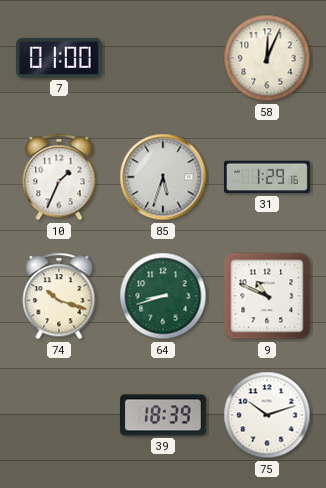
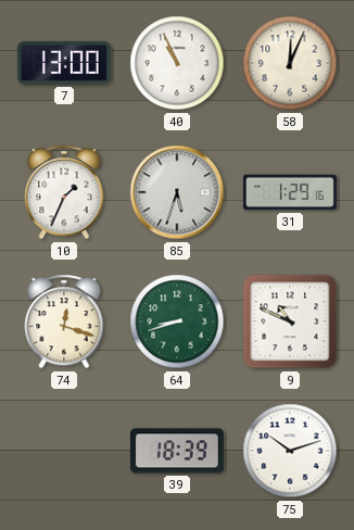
7: 01:00 -> 13:00
40: none -> 10:56
74: 10:18 -> 12:18
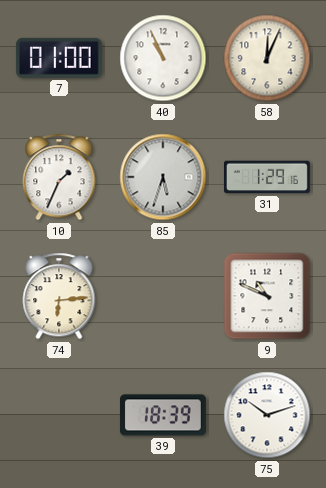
7: 13:00 -> 01:00
74: 12:18 -> 6:14
64: 8:42 -> none
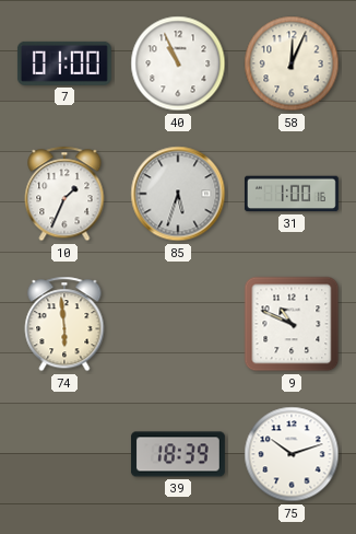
31: 1:29 -> 1:00
74: 6:14 -> 5:59
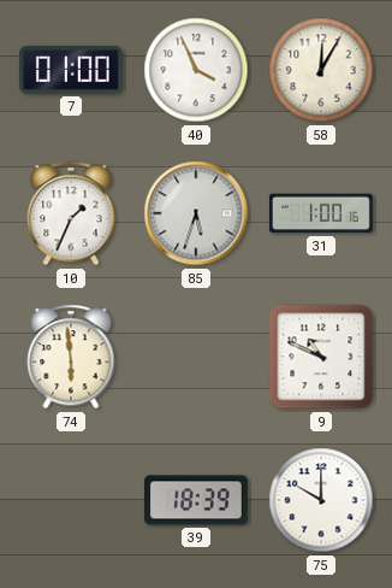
40: 10:56 -> 3:56
58: 12:04 -> 12:05
75: 10:12 -> 10:00
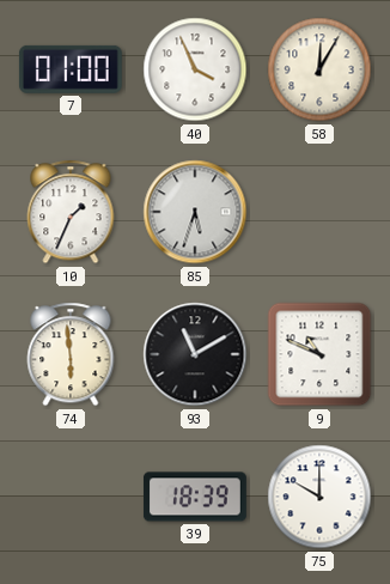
31: 1:00 -> none
93: none -> 11:10
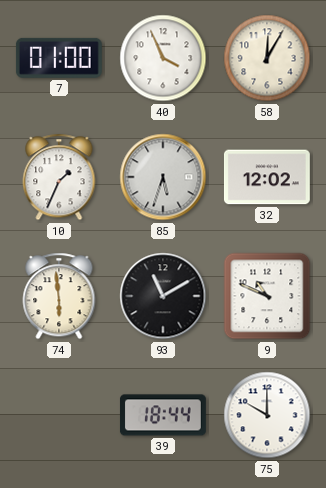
32: none -> 12:02
39: 18:39 -> 18:44
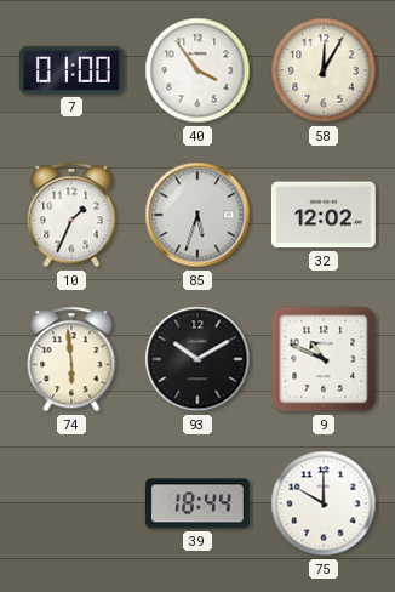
40: 3:56 -> 3:54
93: 11:10 -> 10:10
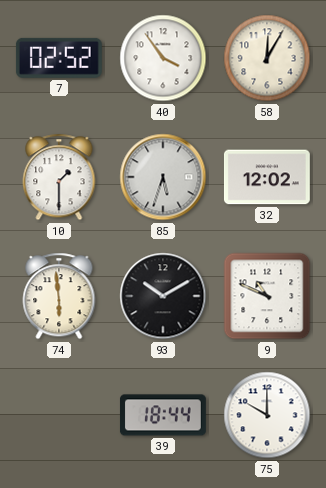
7: 01:00 -> 02:52
10: 1:34 -> 1:30
